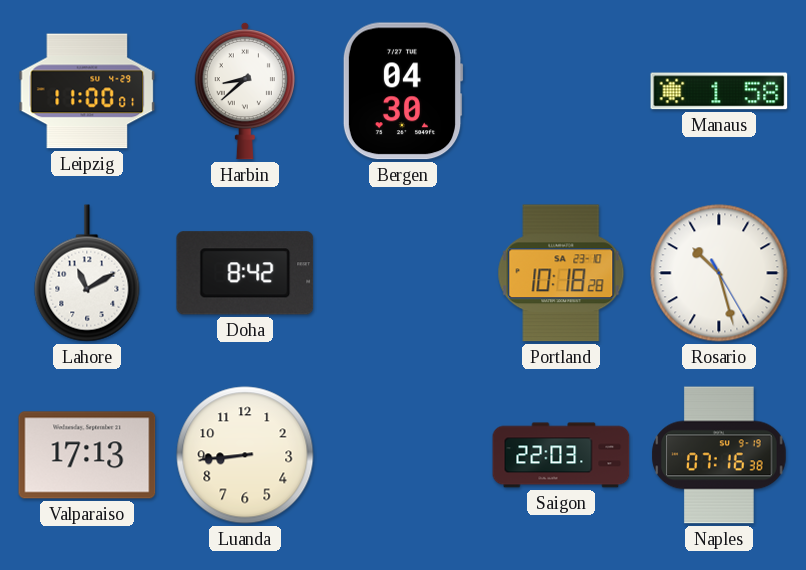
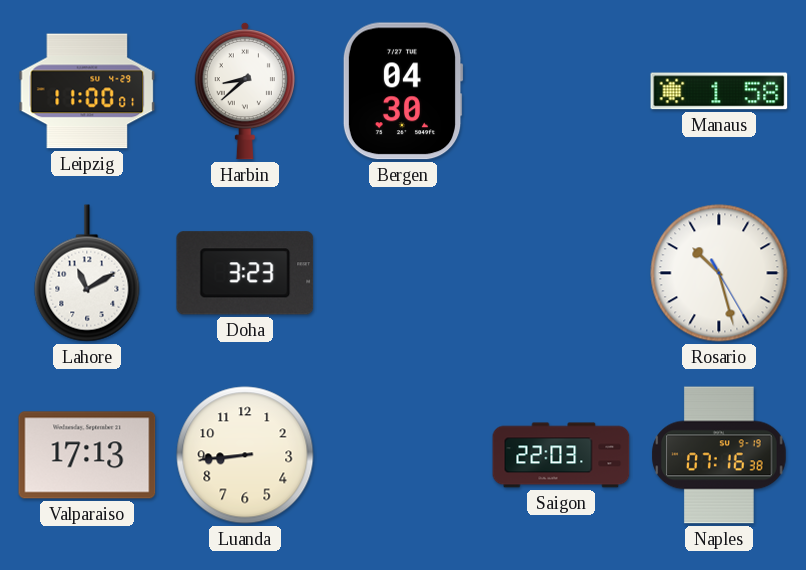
Doha: 8:42 -> 3:23
Portland: 10:18 -> none
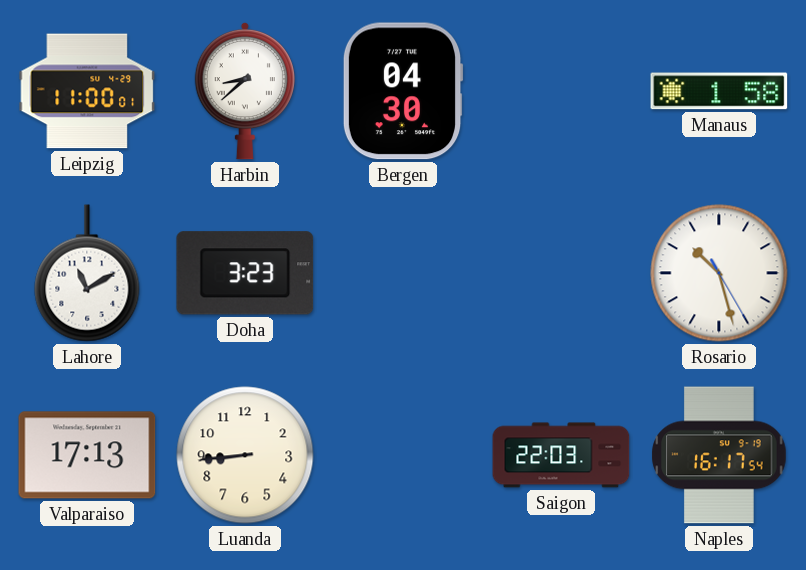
Naples: 07:16 -> 16:17
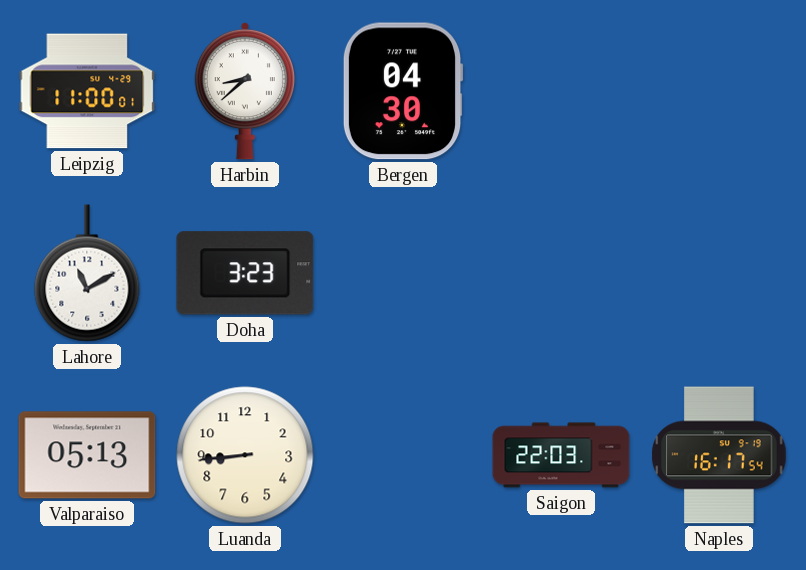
Manaus: 1:58 -> none
Rosario: 10:27 -> none
Valparaiso: 17:13 -> 05:13
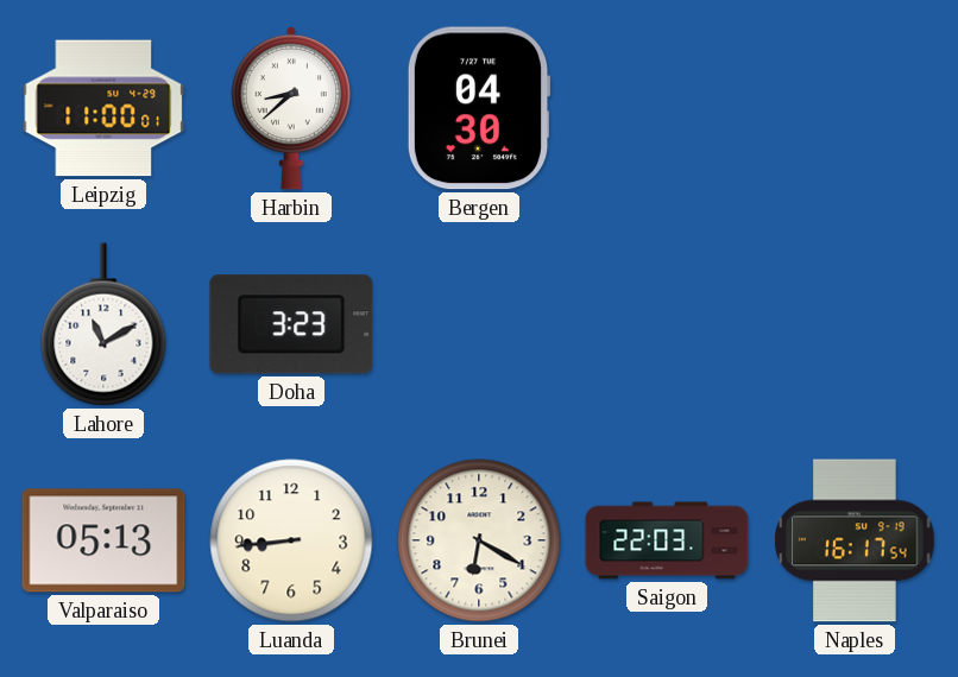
Brunei: none -> 6:20
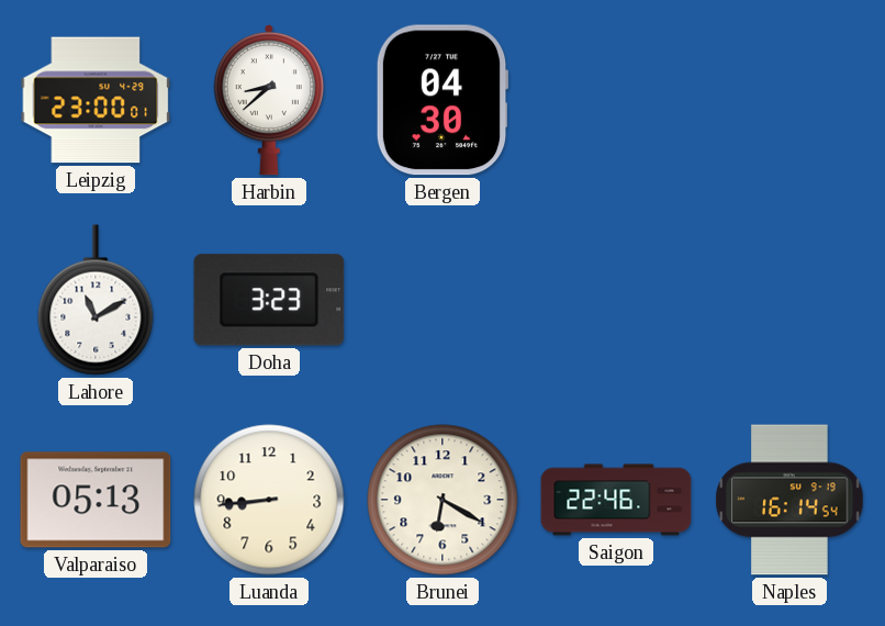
Leipzig: 11:00 -> 23:00
Saigon: 22:03 -> 22:46
Naples: 16:17 -> 16:14
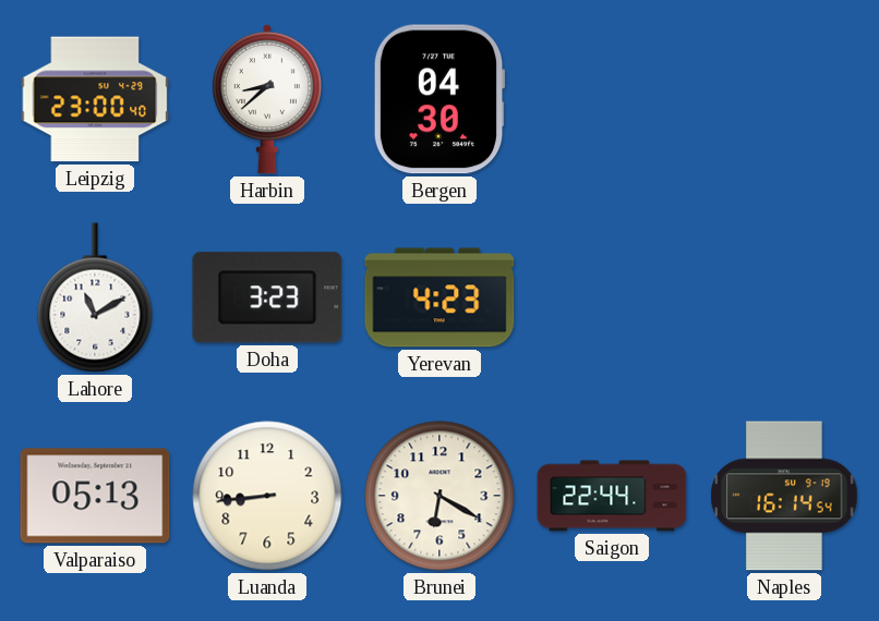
Leipzig: 23:00:01 -> 23:00:40
Yerevan: none -> 4:23
Saigon: 22:46 -> 22:44
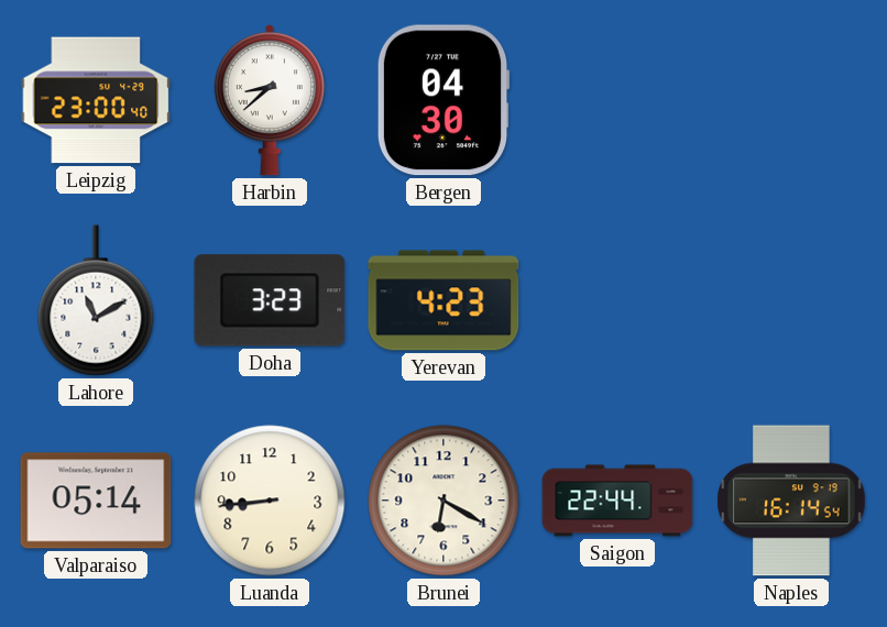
Valparaiso: 05:13 -> 05:14
